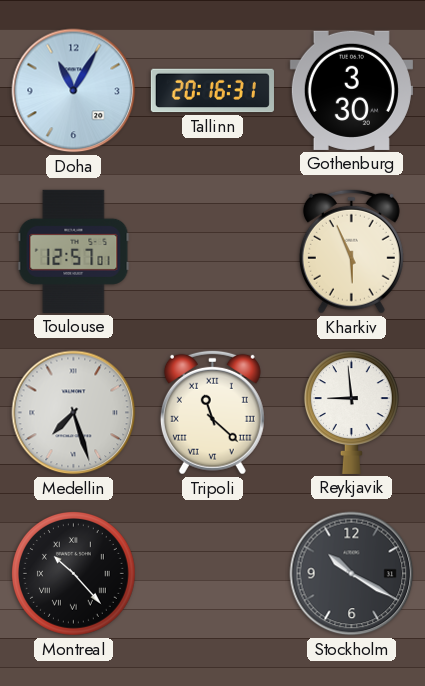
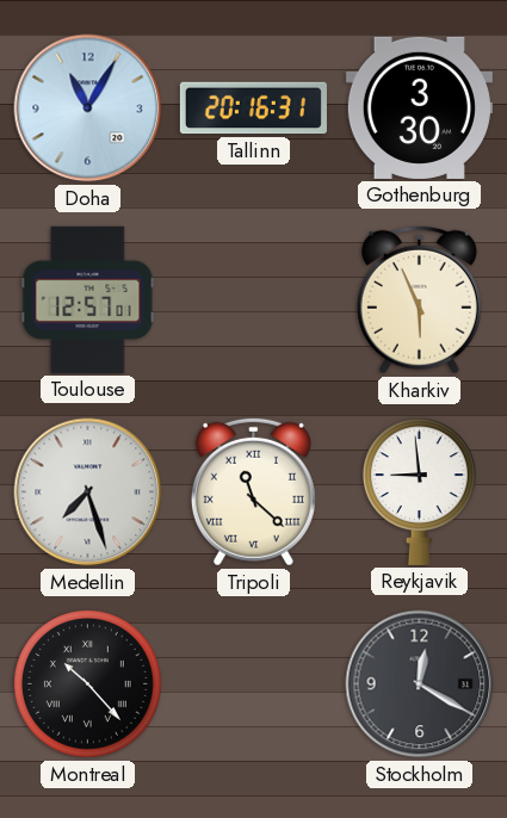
Stockholm: 10:20 -> 12:20
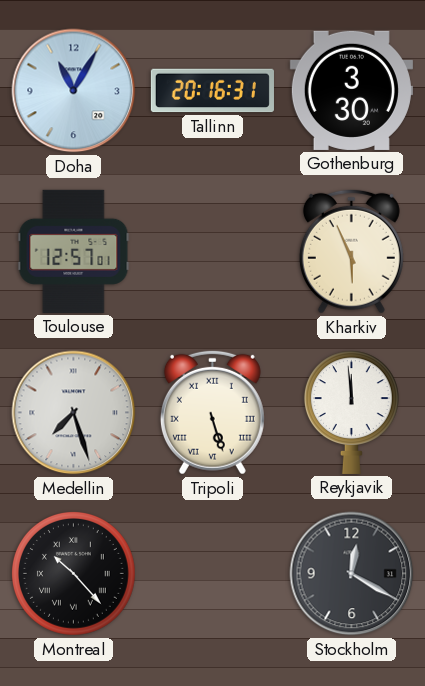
Tripoli: 11:22 -> 5:27
Reykjavik: 8:59 -> 11:59
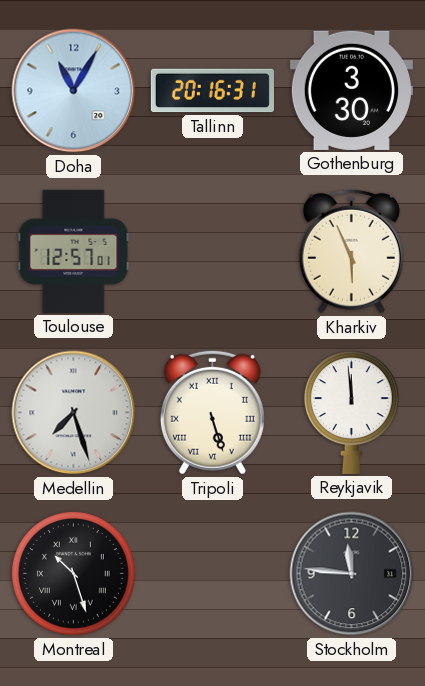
Montreal: 10:23 -> 10:27
Stockholm: 12:20 -> 11:46
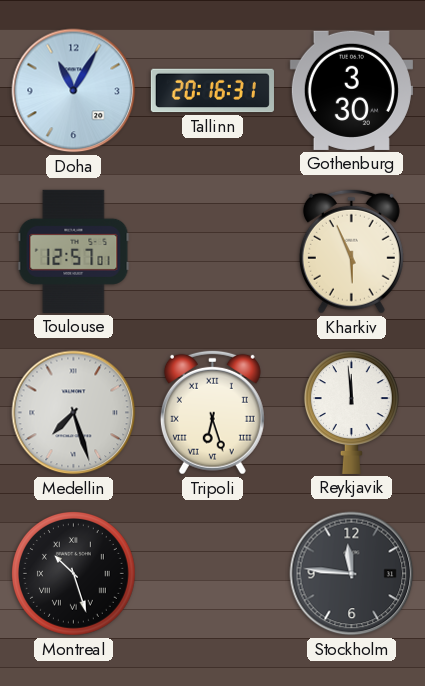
Tripoli: 5:27 -> 6:27
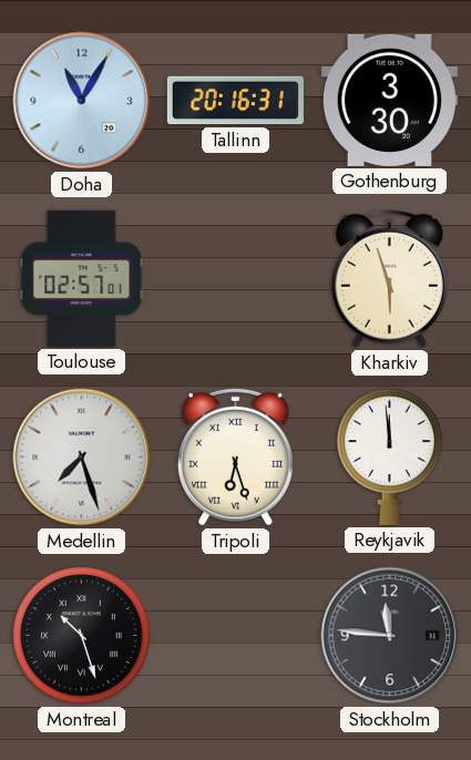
Toulouse: 12:57 -> 02:57
Kharkiv: 5:56 -> 5:57
